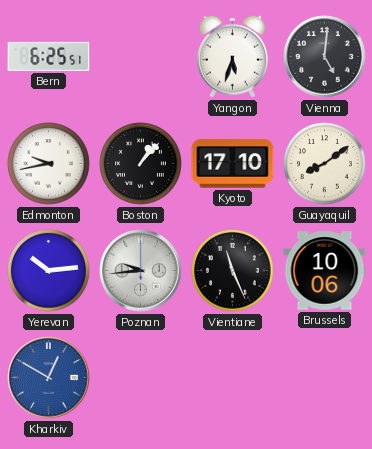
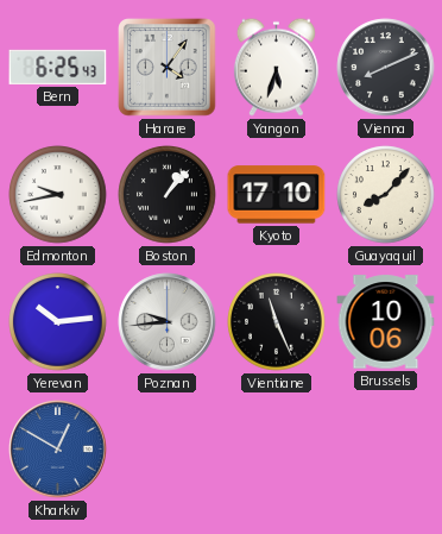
Bern: 6:25:51 -> 6:25:43
Harare: none -> 4:06
Vienna: 5:01 -> 8:11
Guayaquil: 8:09 -> 8:07
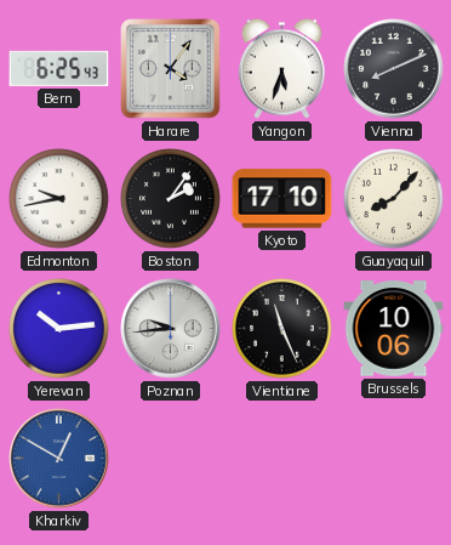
Boston: 1:07 -> 2:06
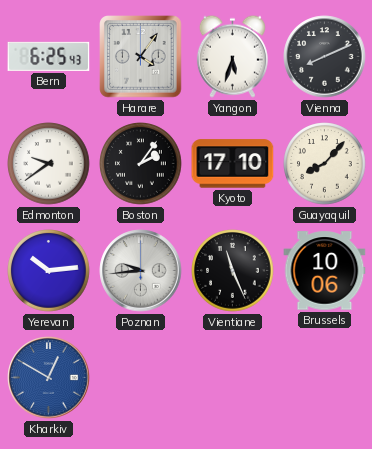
Edmonton: 9:43 -> 9:39
